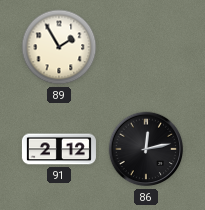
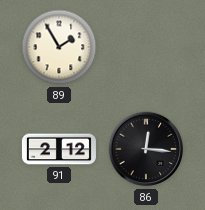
86: 12:13 -> 12:16
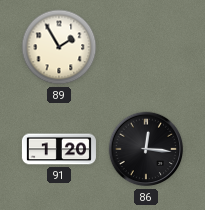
91: 2:12 -> 1:20
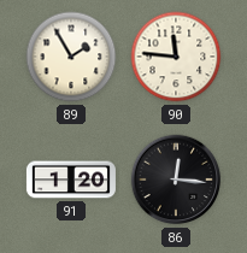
90: none -> 11:46
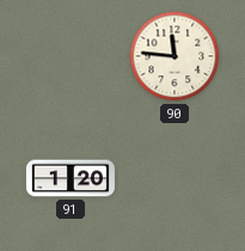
89: 1:55 -> none
86: 12:16 -> none
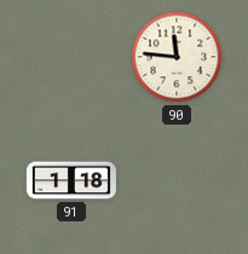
91: 1:20 -> 1:18
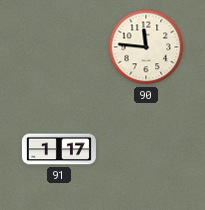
91: 1:18 -> 1:17
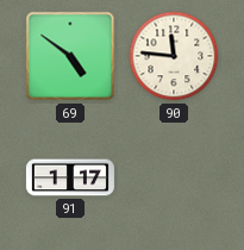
69: none -> 4:51
